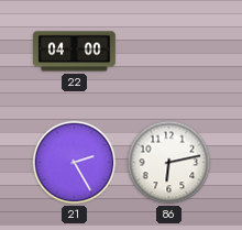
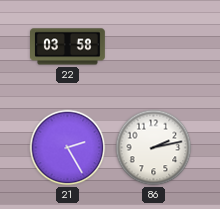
22: 04:00 -> 03:58
86: 6:13 -> 2:13
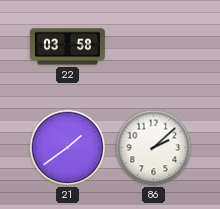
21: 2:25 -> 1:39
86: 2:13 -> 2:08
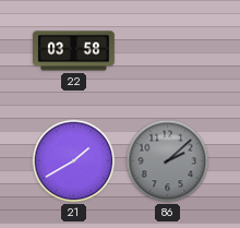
21: 1:39 -> 1:40
86 dial: white -> grey
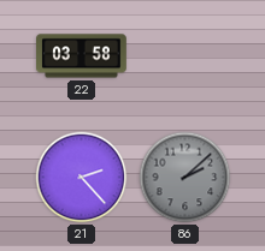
21: 1:40 -> 2:23
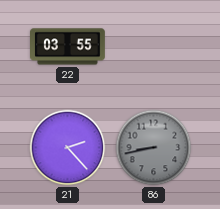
22: 03:58 -> 03:55
86: 2:08 -> 8:43
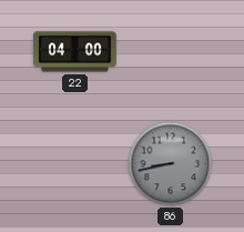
22: 03:55 -> 04:00
21: 2:23 -> none
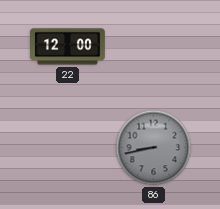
22: 04:00 -> 12:00
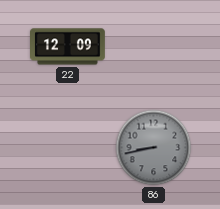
22: 12:00 -> 12:09
